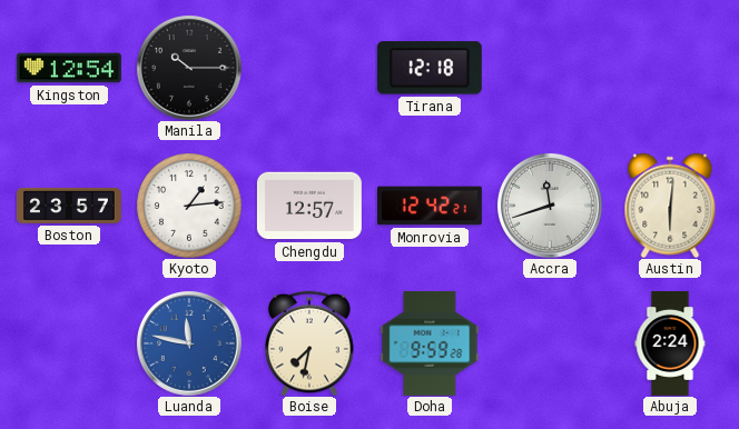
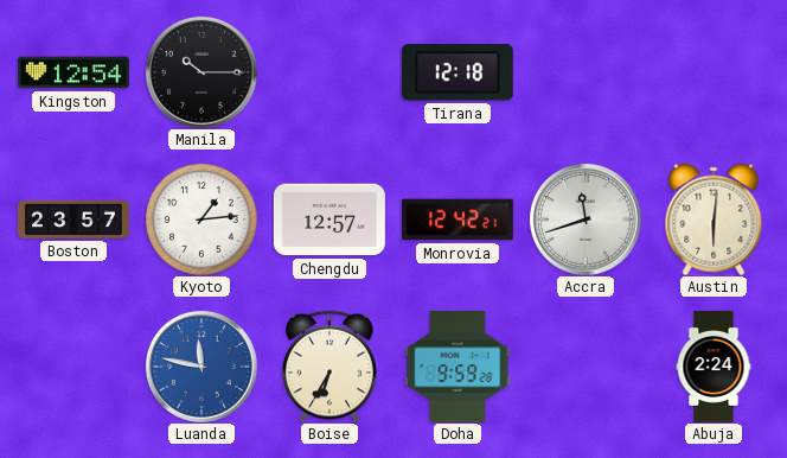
Boise: 7:32 -> 6:35
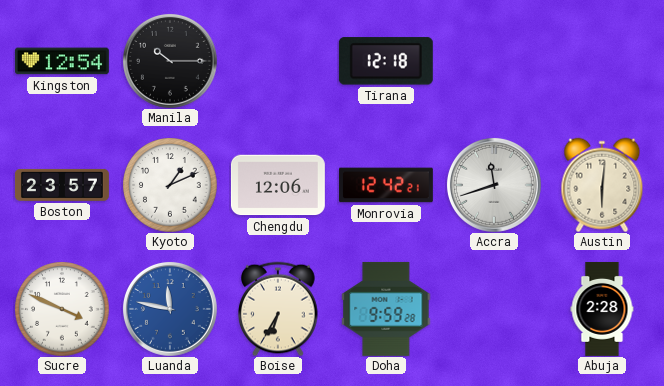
Kyoto: 1:14 -> 1:11
Chengdu: 12:57 -> 12:06
Sucre: none -> 3:49
Abuja: 2:24 -> 2:28
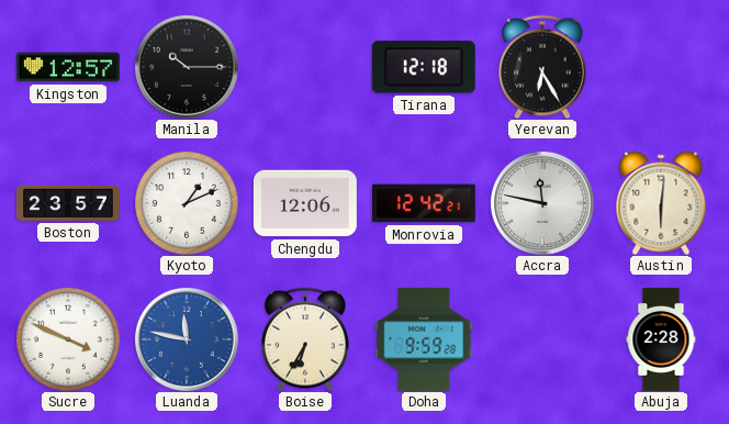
Kingston: 12:54 -> 12:57
Yerevan: none -> 6:25
Accra: 11:42 -> 11:47
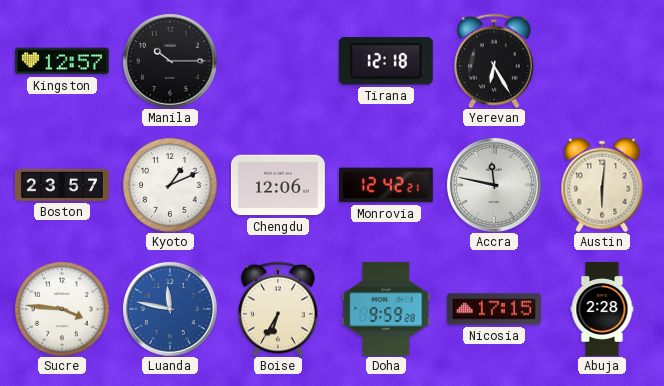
Sucre: 3:49 -> 3:46
Nicosia: none -> 17:15
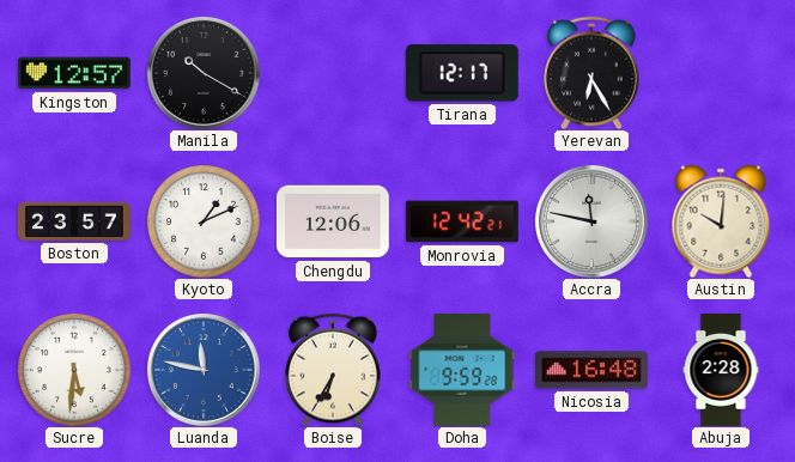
Manila: 10:15 -> 10:20
Tirana: 12:18 -> 12:17
Austin: 6:01 -> 10:01
Sucre: 3:46 -> 5:31
Nicosia: 17:15 -> 16:48
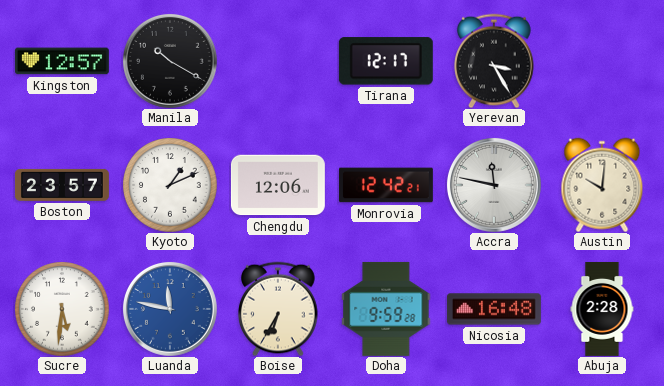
Yerevan: 6:25 -> 3:25
